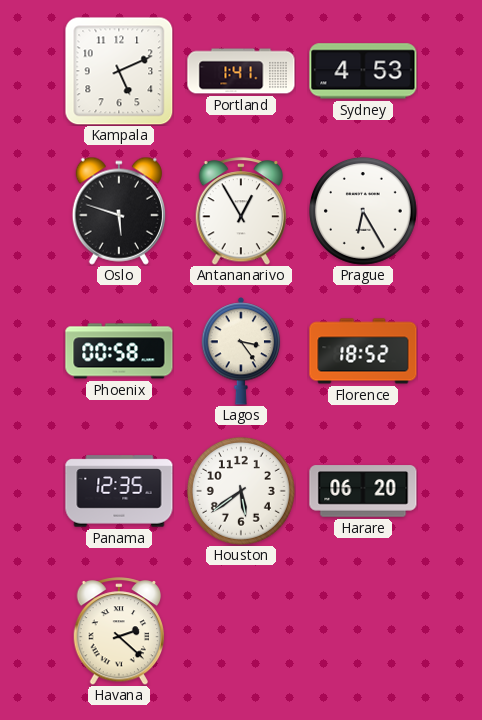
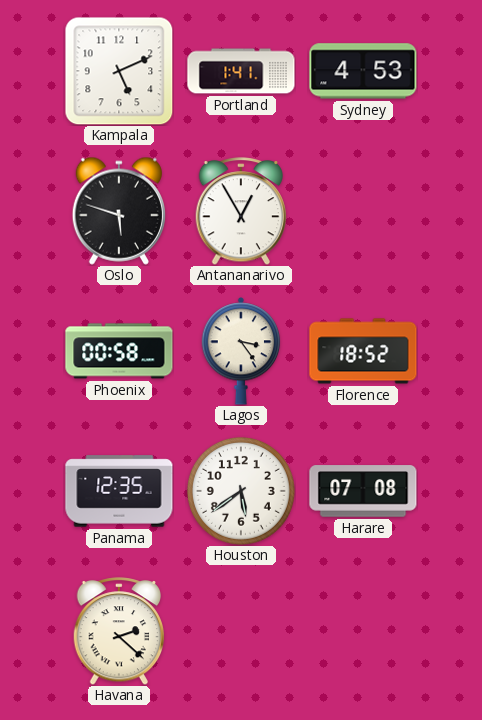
Prague: 6:25 -> none
Harare: 06:20 -> 07:08
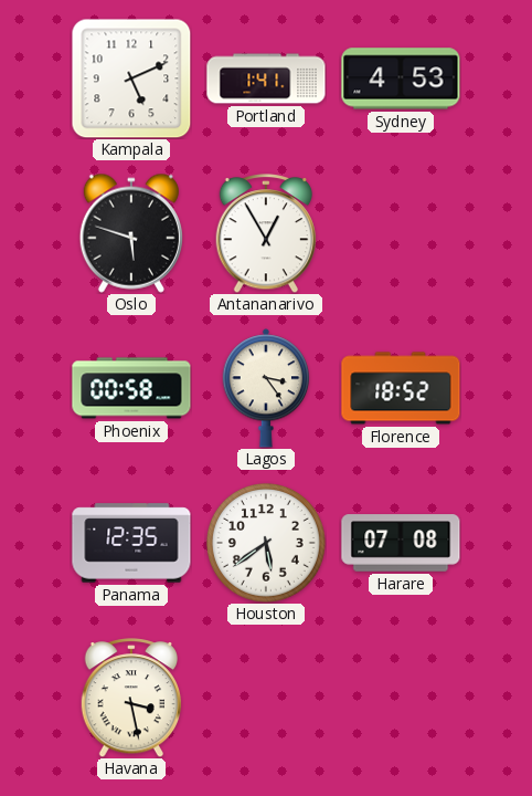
Havana: 2:22 -> 3:28
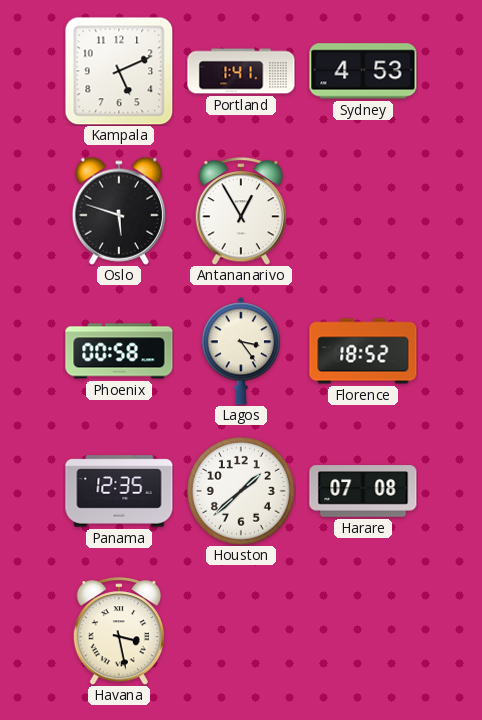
Houston: 5:39 -> 1:38
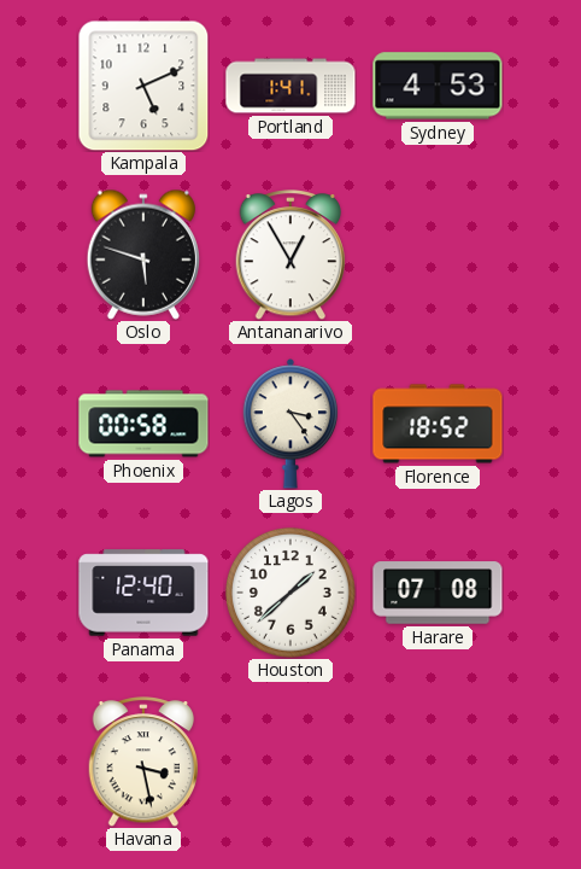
Panama: 12:35 -> 12:40
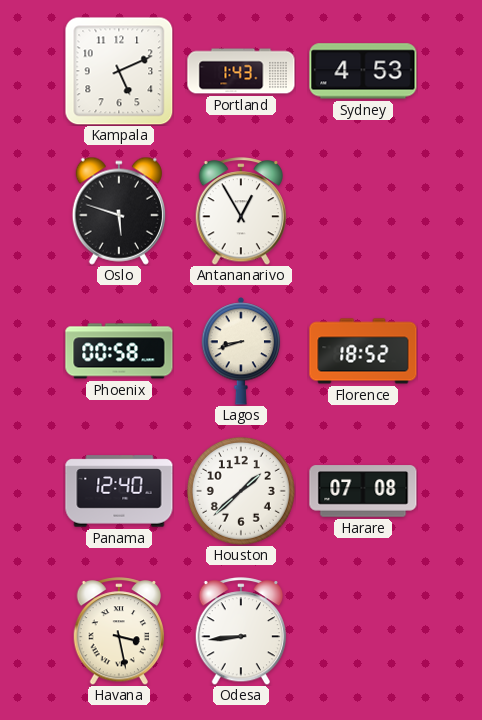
Portland: 1:41 -> 1:43
Lagos: 3:24 -> 8:42
Odesa: none -> 8:44
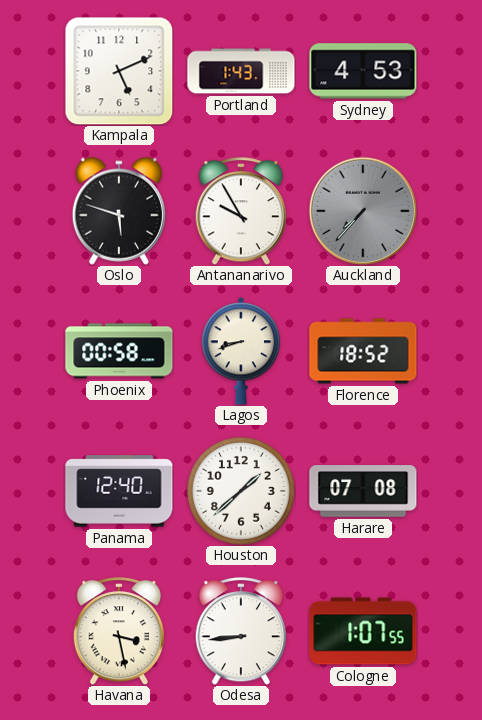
Antananarivo: 12:55 -> 9:55
Auckland: none -> 7:37
Cologne: none -> 1:07
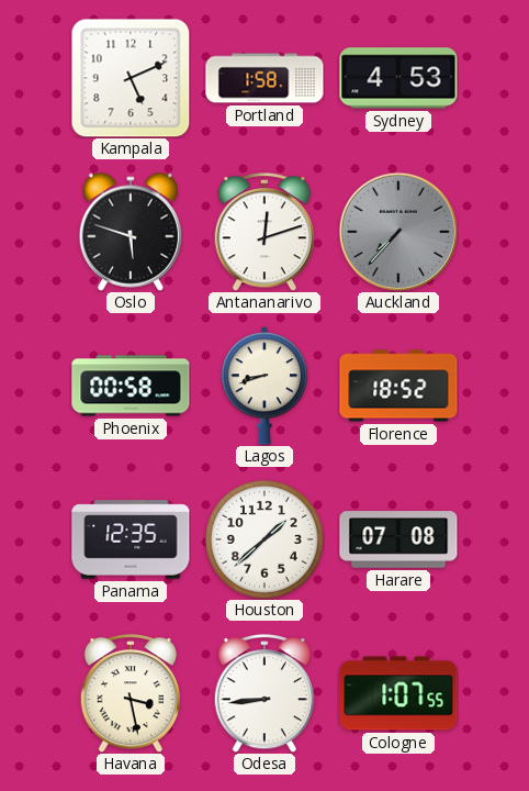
Portland: 1:43 -> 1:58
Antananarivo: 9:55 -> 12:12
Panama: 12:40 -> 12:35
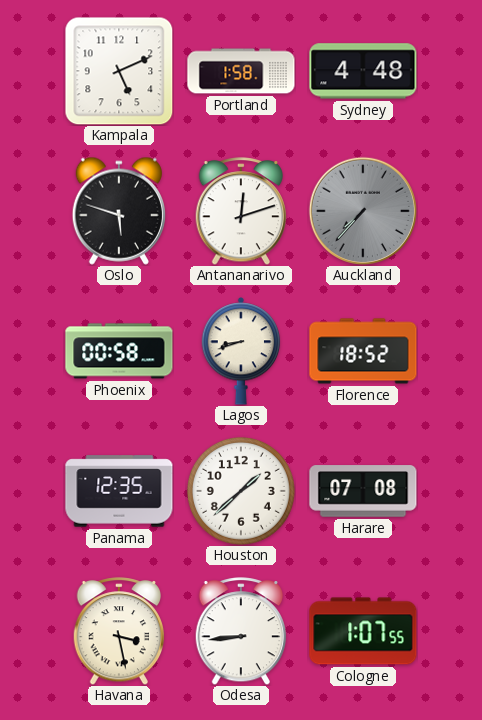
Sydney: 4:53 -> 4:48
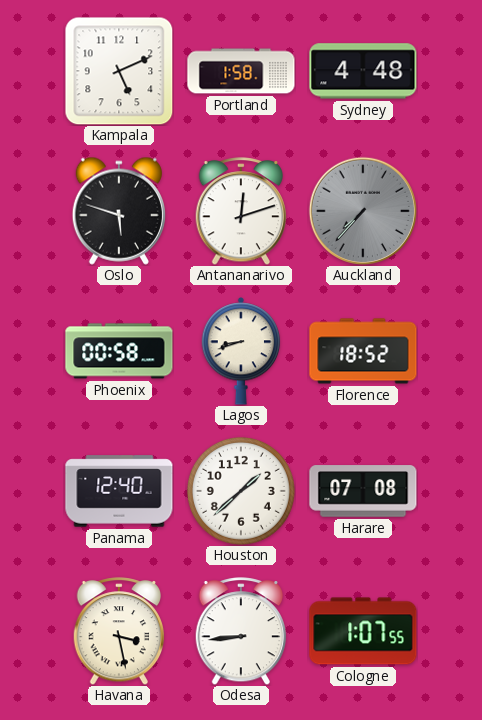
Panama: 12:35 -> 12:40
